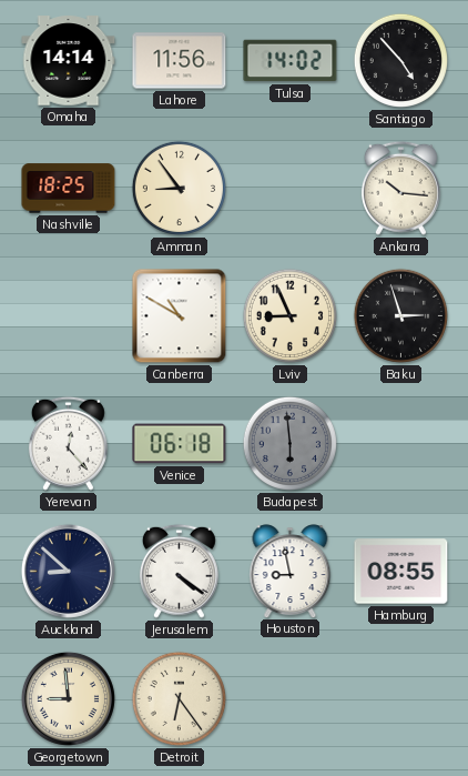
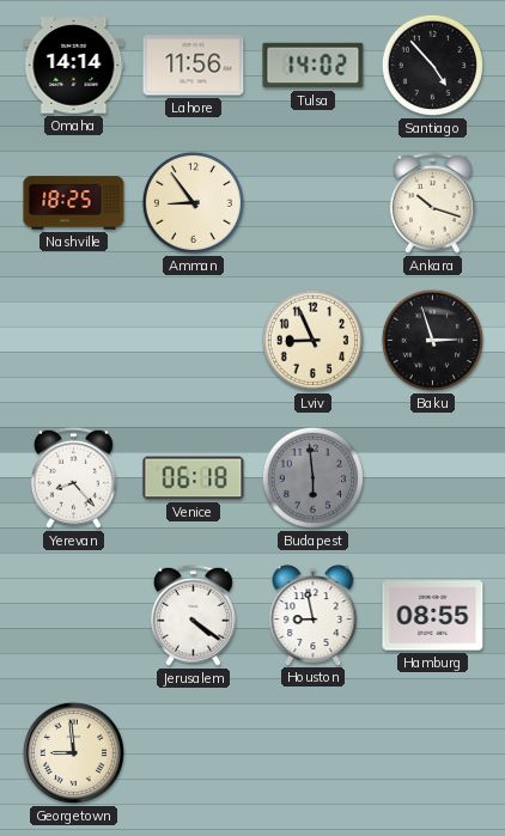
Ankara: 10:16 -> 10:18
Canberra: 10:50 -> none
Yerevan: 12:23 -> 8:23
Auckland: 8:52 -> none
Detroit: 6:24 -> none
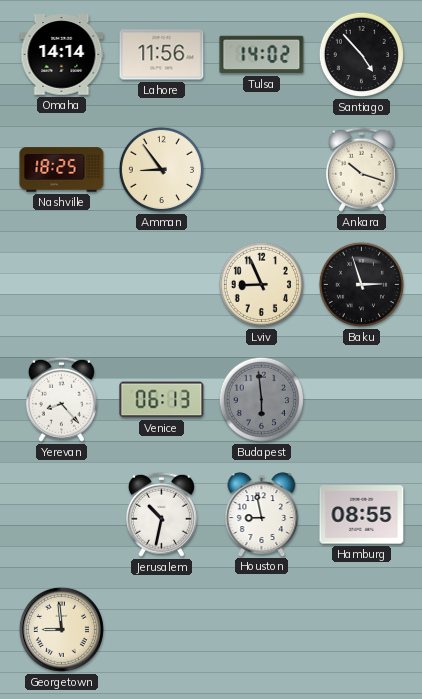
Venice: 06:18 -> 06:13
Jerusalem: 4:21 -> 10:32
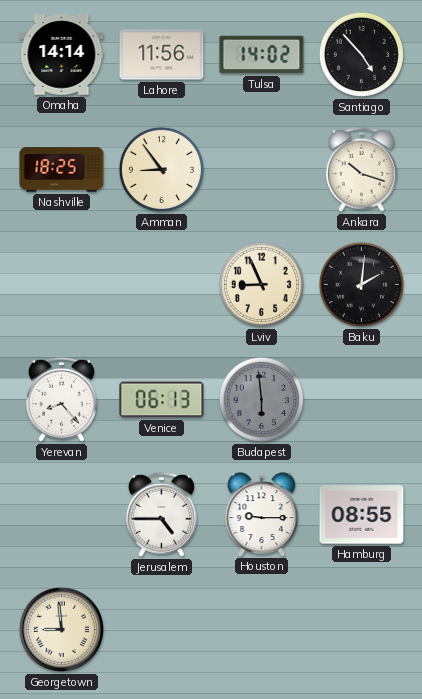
Baku: 2:57 -> 2:01
Jerusalem: 10:32 -> 4:45
Houston: 8:58 -> 9:15
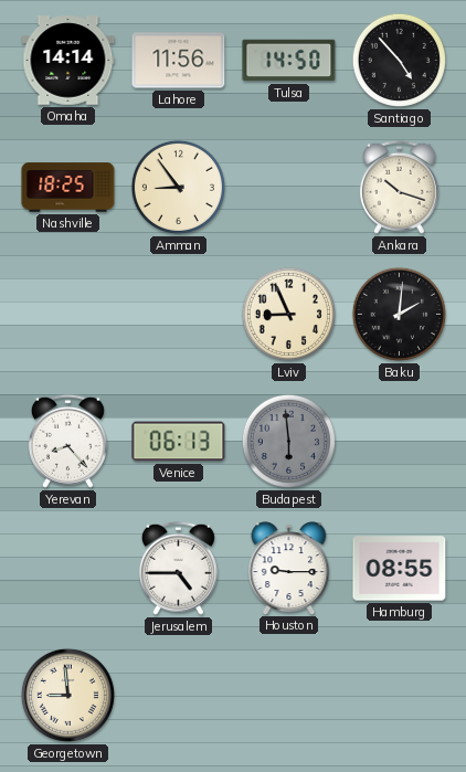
Tulsa: 14:02 -> 14:50
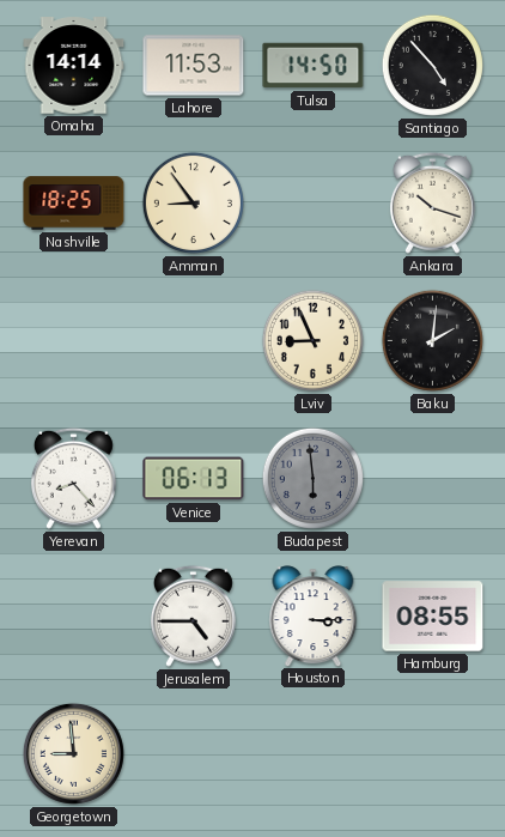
Lahore: 11:56 -> 11:53
Houston: 9:15 -> 3:15
